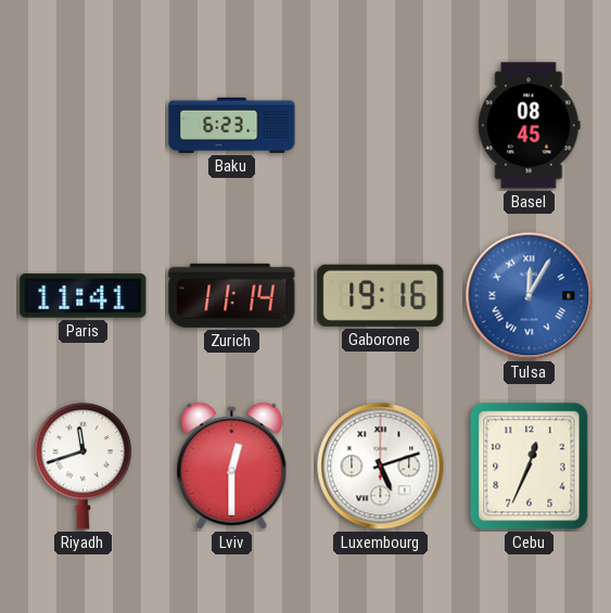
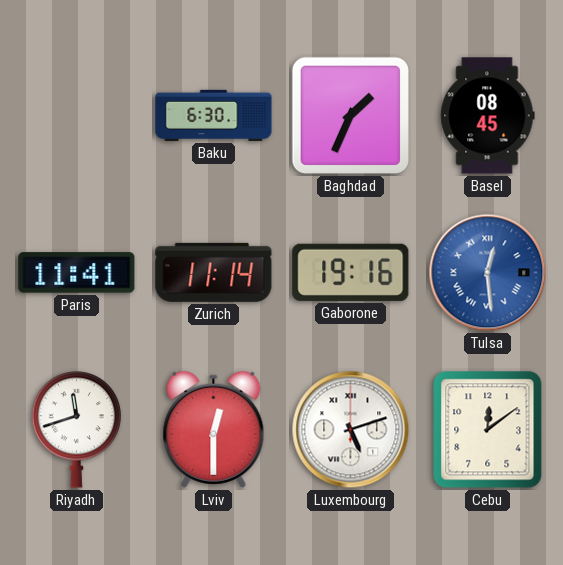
Baku: 6:23 -> 6:30
Baghdad: none -> 1:34
Tulsa: 12:05 -> 12:29
Cebu: 12:34 -> 12:09
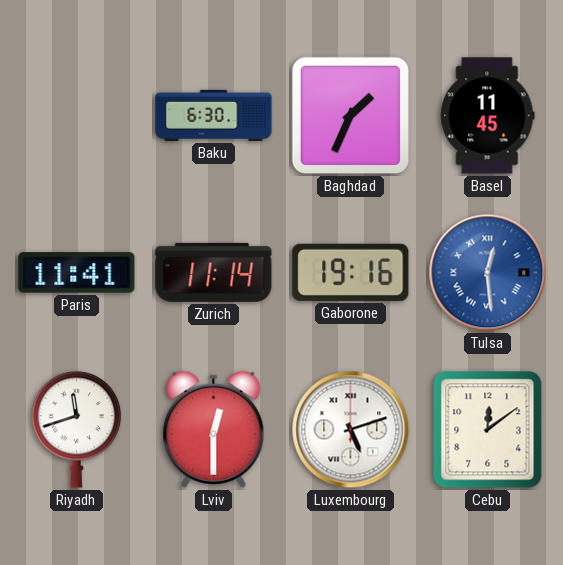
Basel: 08:45 -> 11:45
